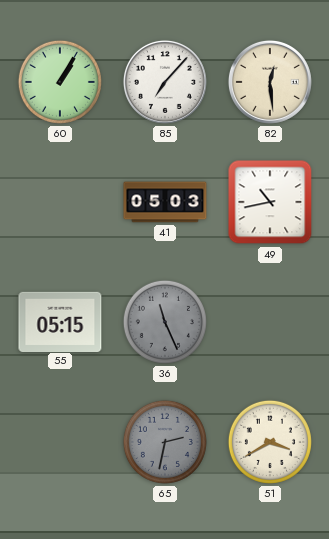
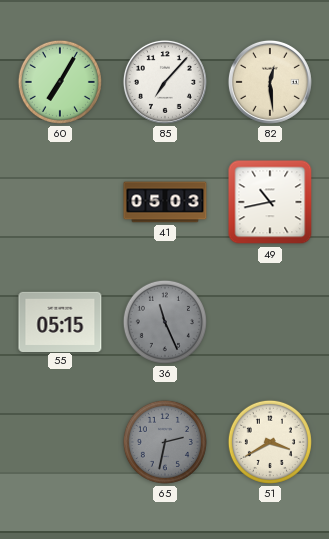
60: 1:05 -> 7:05
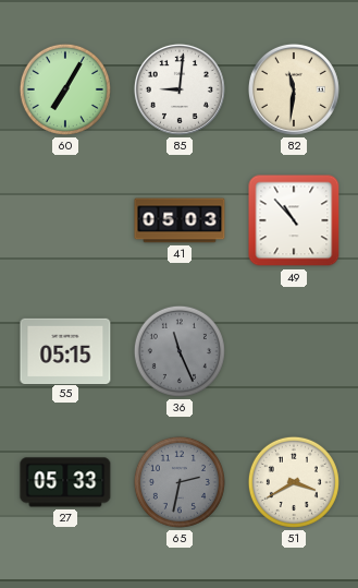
85: 7:07 -> 9:01
82: 12:29 -> 11:31
49: 10:43 -> 10:53
27: none -> 05:33
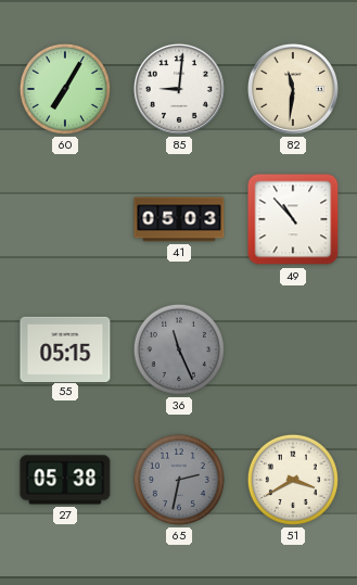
27: 05:33 -> 05:38
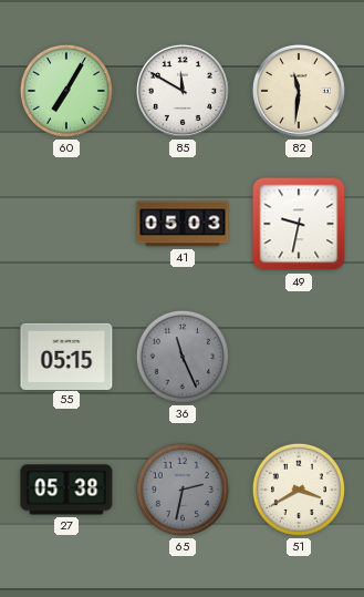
85: 9:01 -> 11:50
49: 10:53 -> 9:32
